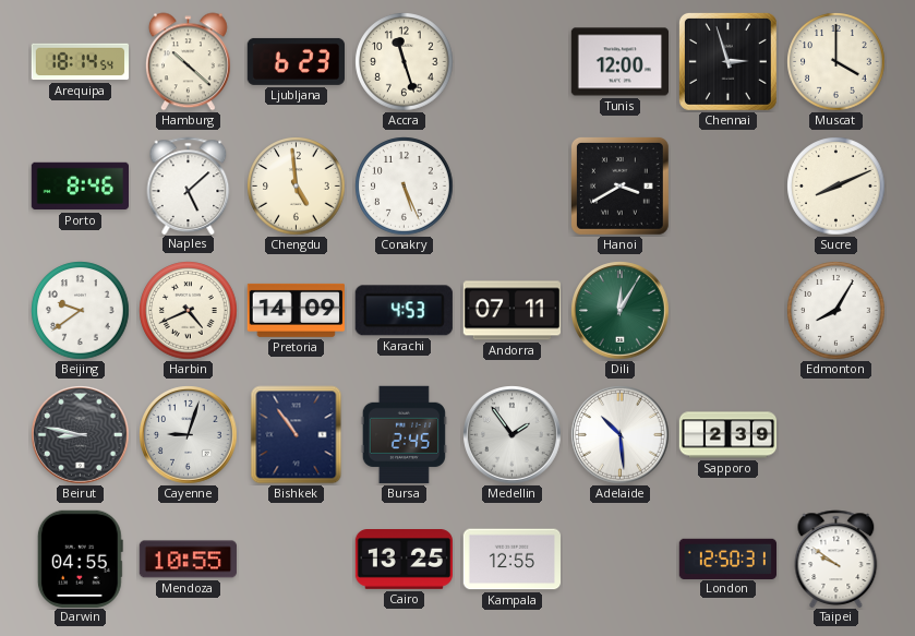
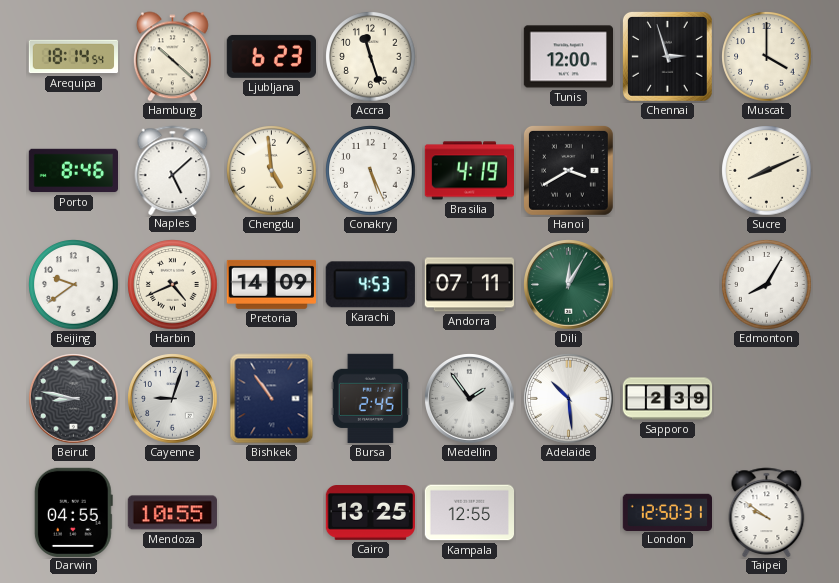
Brasilia: none -> 4:19
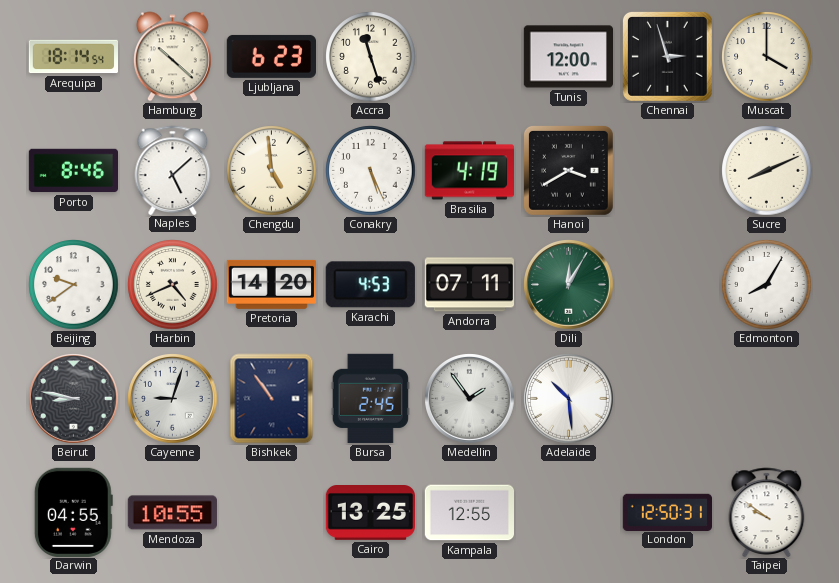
Pretoria: 14:09 -> 14:20
Sapporo: 2:39 -> none
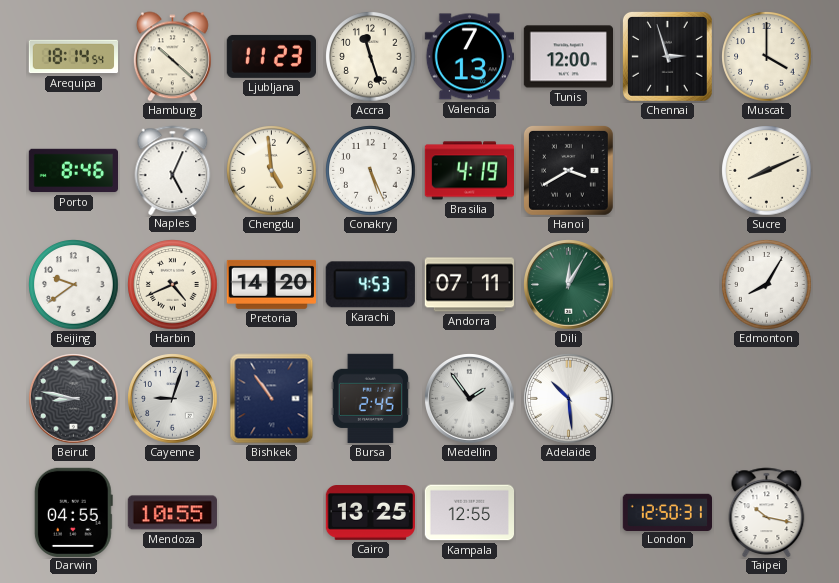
Ljubljana: 6:23 -> 11:23
Valencia: none -> 7:13
Naples: 5:08 -> 5:04
Taipei: 9:51 -> 10:17
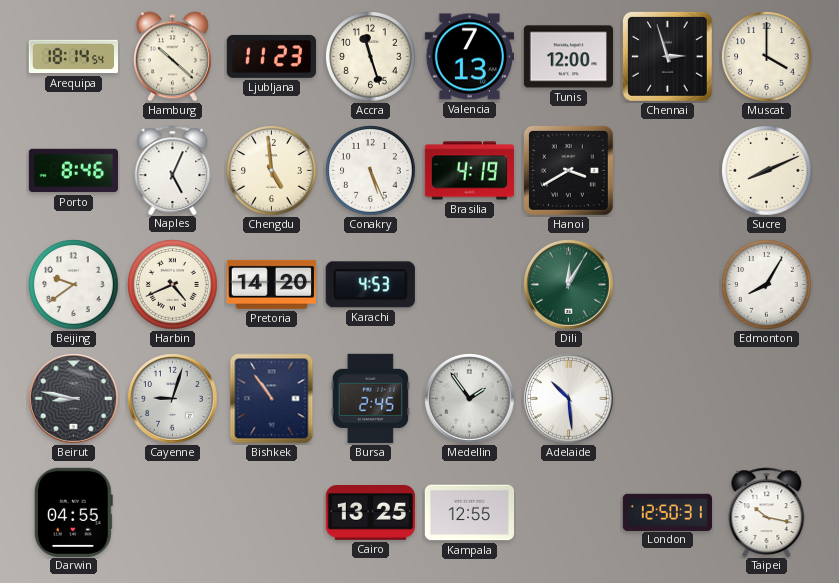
Andorra: 07:11 -> none
Mendoza: 10:55 -> none
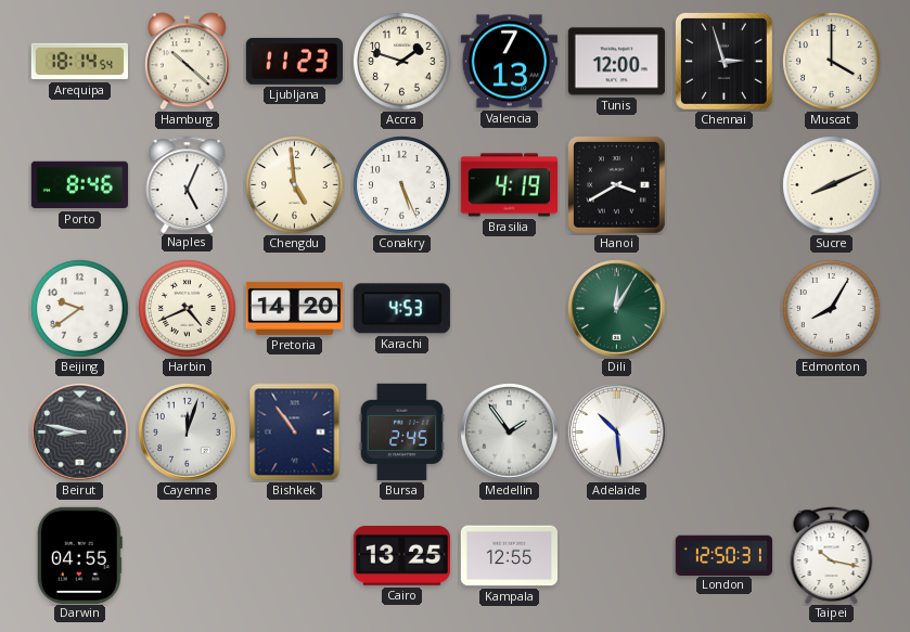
Accra: 11:27 -> 1:48
Cayenne: 9:03 -> 12:03
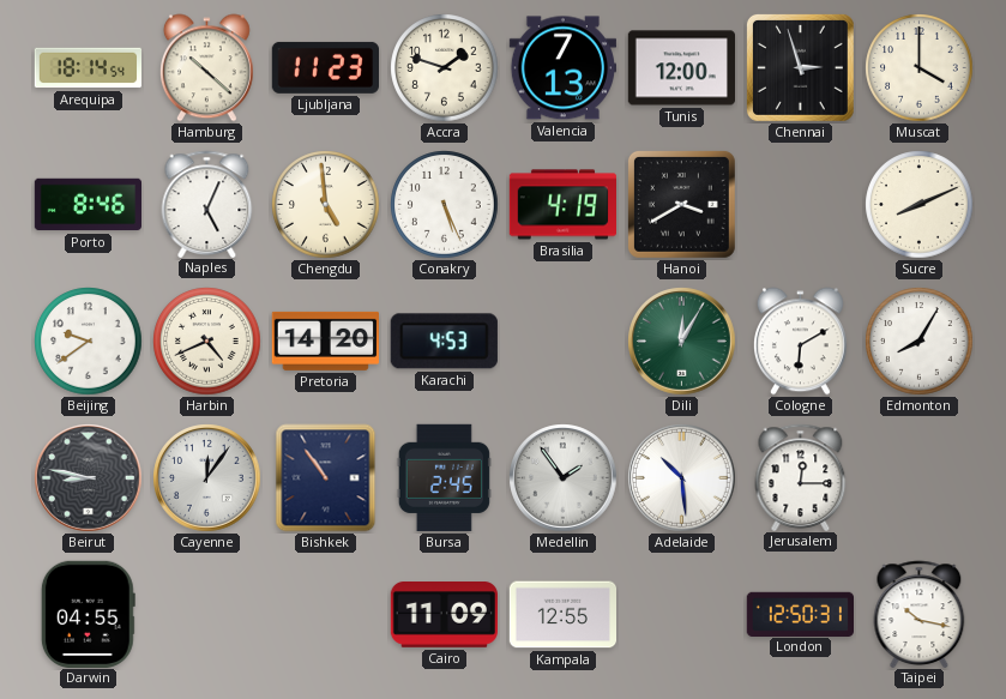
Cologne: none -> 6:10
Cayenne: 12:03 -> 12:06
Jerusalem: none -> 12:15
Cairo: 13:25 -> 11:09
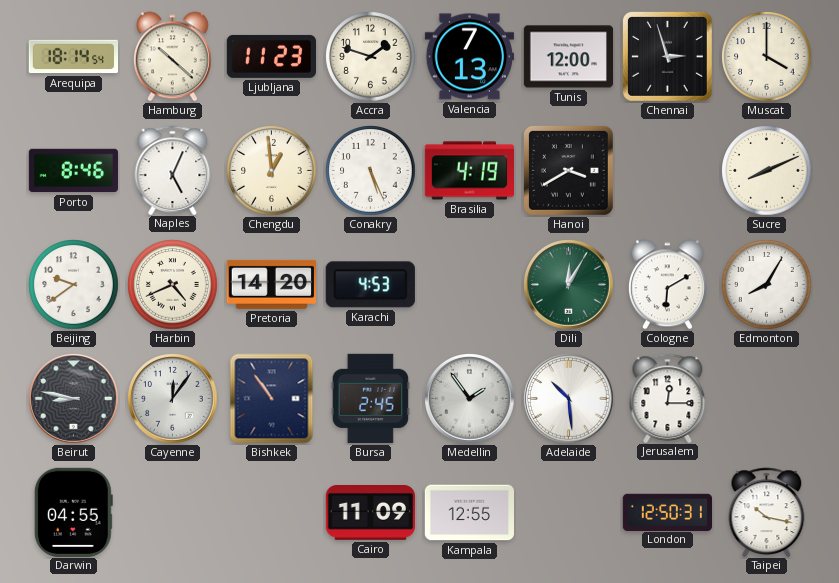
Chengdu: 4:59 -> 12:59
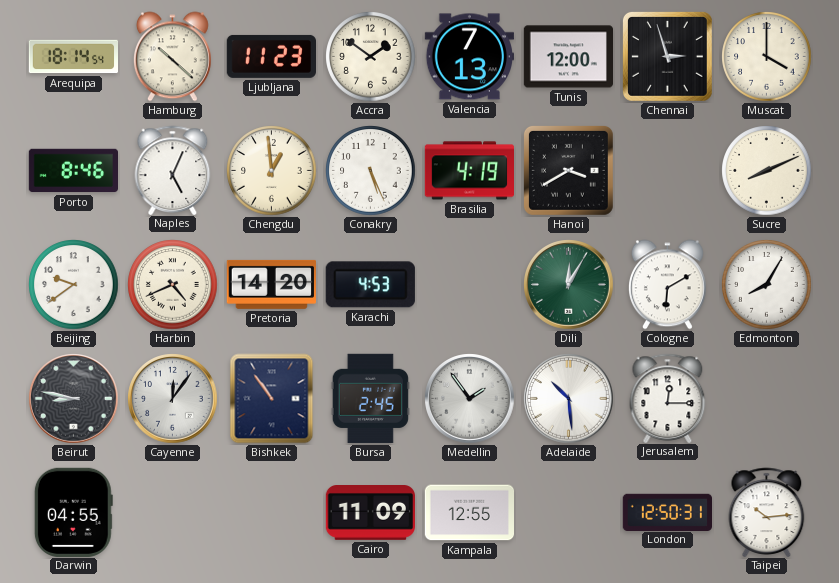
Accra: 1:48 -> 1:51
Taipei: 10:17 -> 10:14
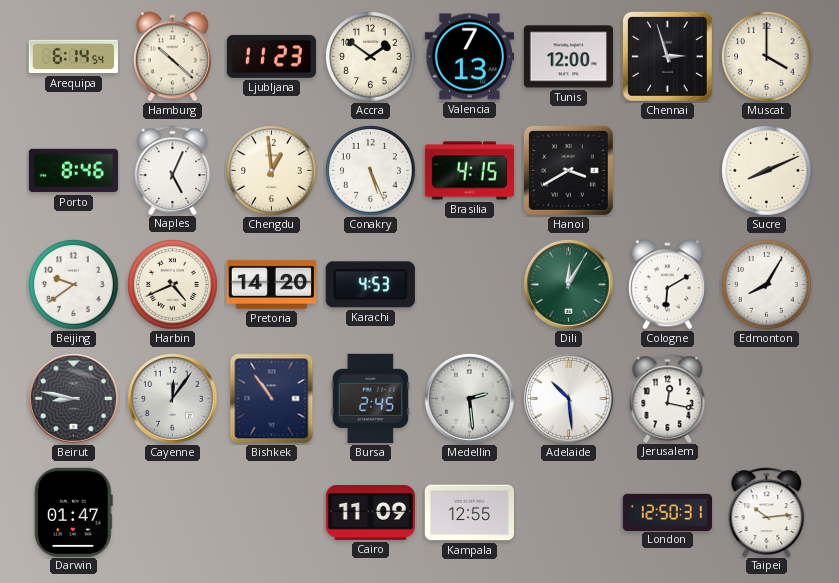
Arequipa: 18:14 -> 6:14
Brasilia: 4:19 -> 4:15
Medellin: 1:54 -> 2:29
Jerusalem: 12:15 -> 12:17
Darwin: 04:55 -> 01:47
